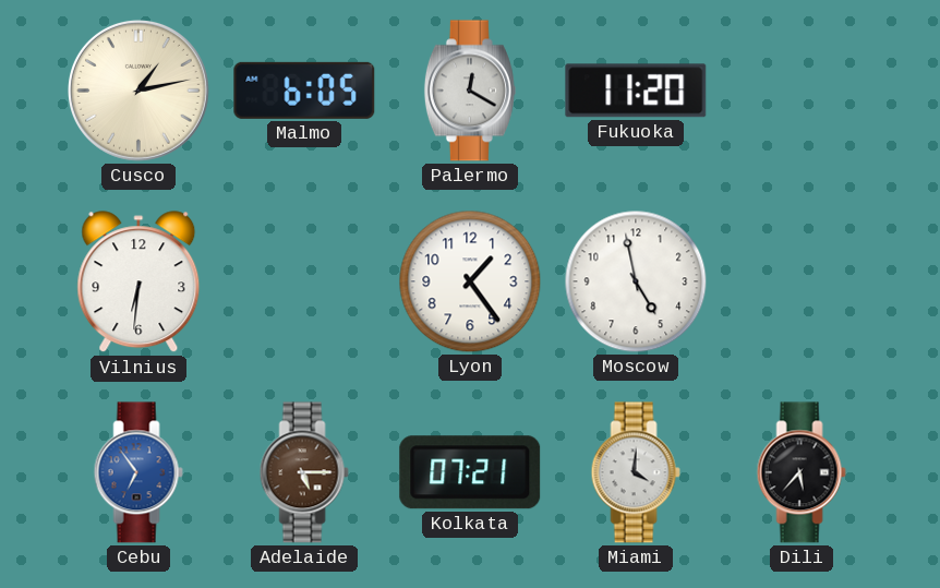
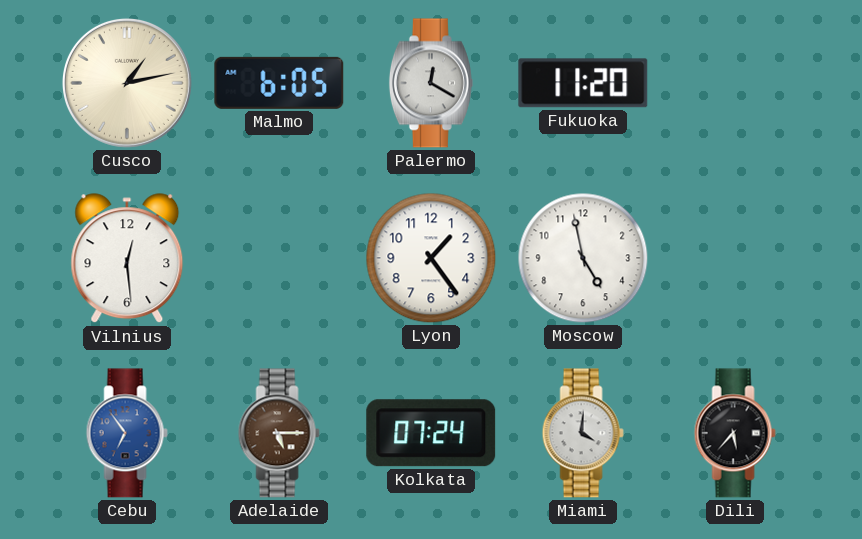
Vilnius: 6:31 -> 12:29
Kolkata: 07:21 -> 07:24
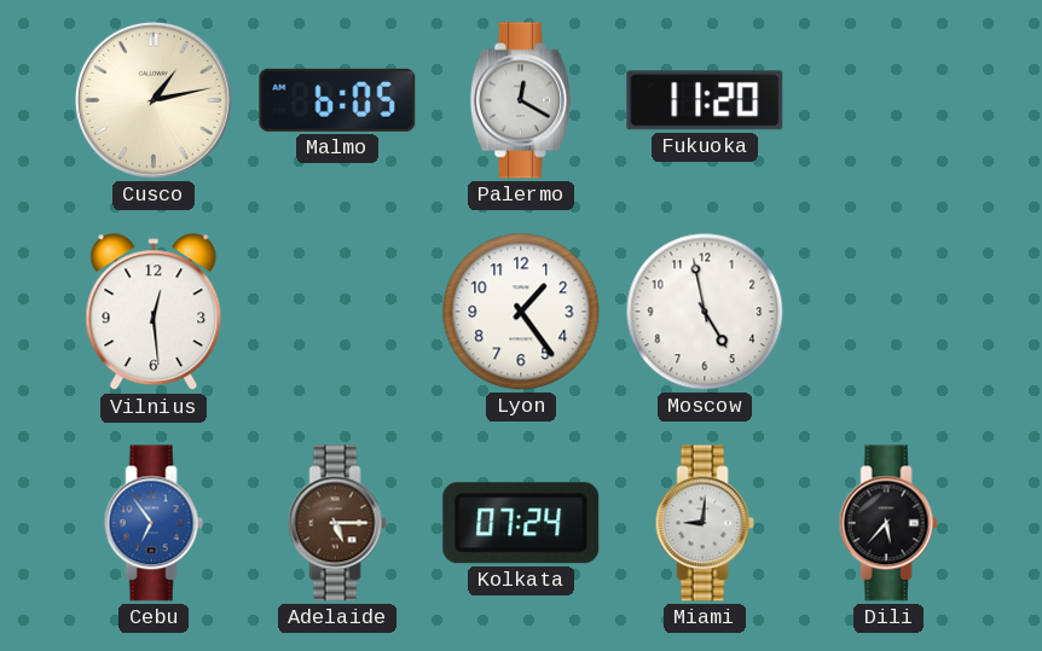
Miami: 4:01 -> 9:01
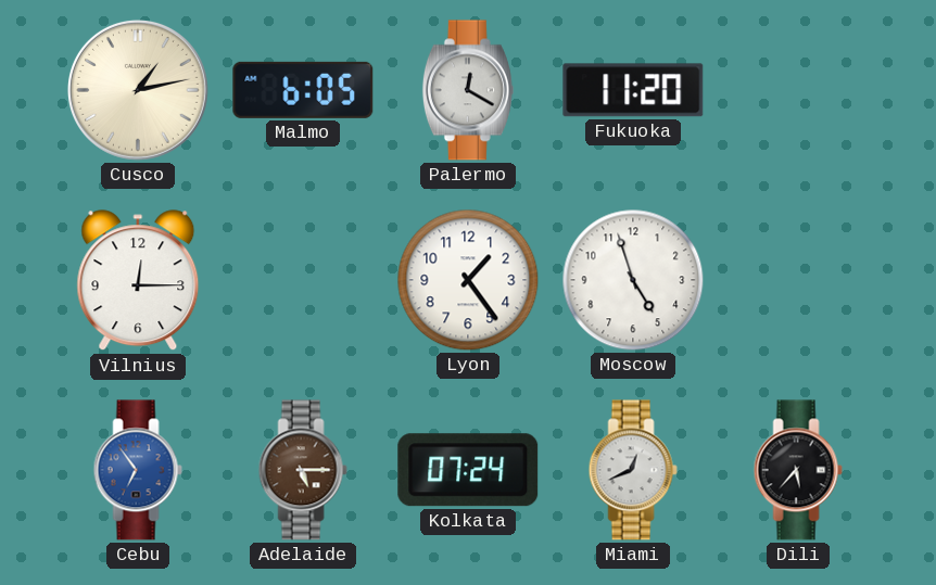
Vilnius: 12:29 -> 12:15
Moscow: 4:58 -> 4:57
Miami: 9:01 -> 12:41
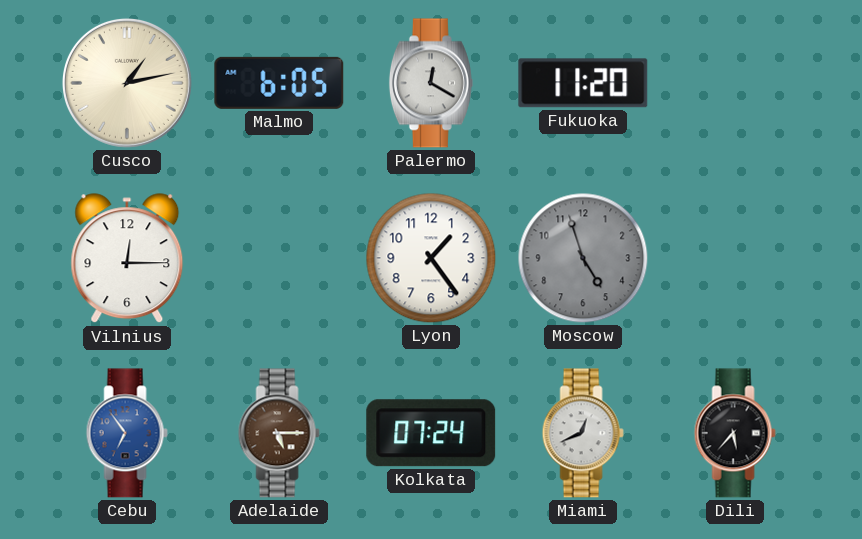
Moscow dial: white -> grey
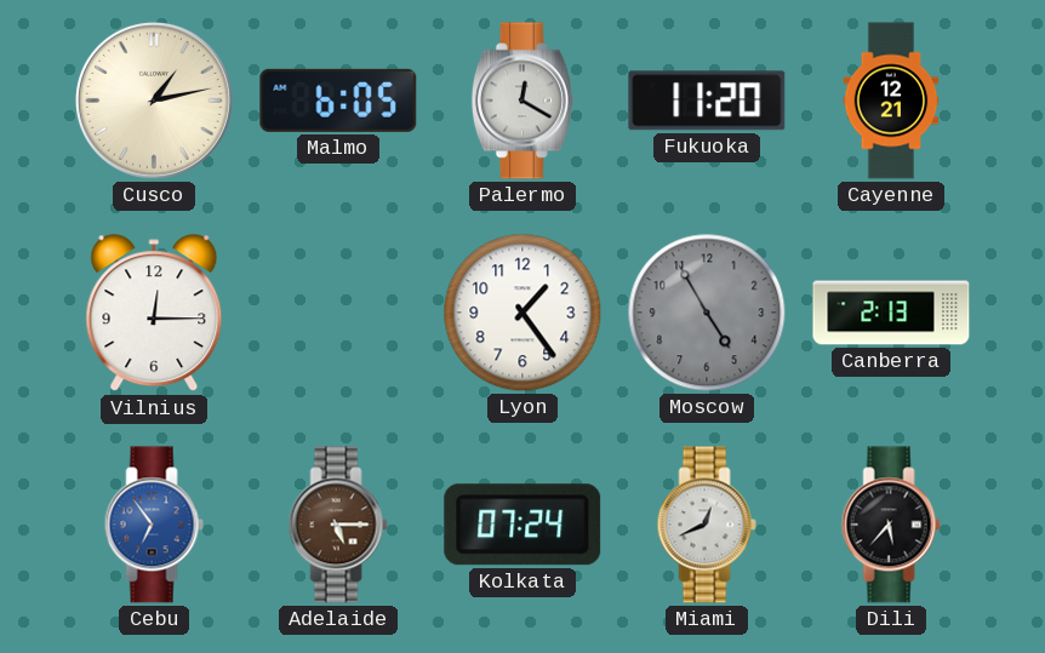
Cayenne: none -> 12:21
Moscow: 4:57 -> 4:55
Canberra: none -> 2:13
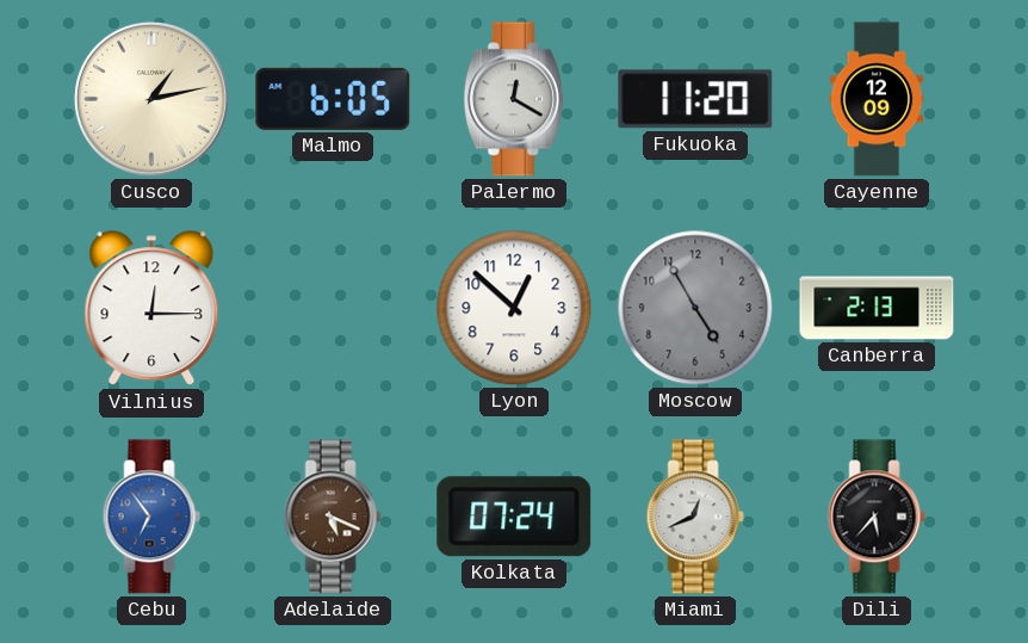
Cayenne: 12:21 -> 12:09
Lyon: 1:24 -> 12:52
Adelaide: 5:15 -> 5:19
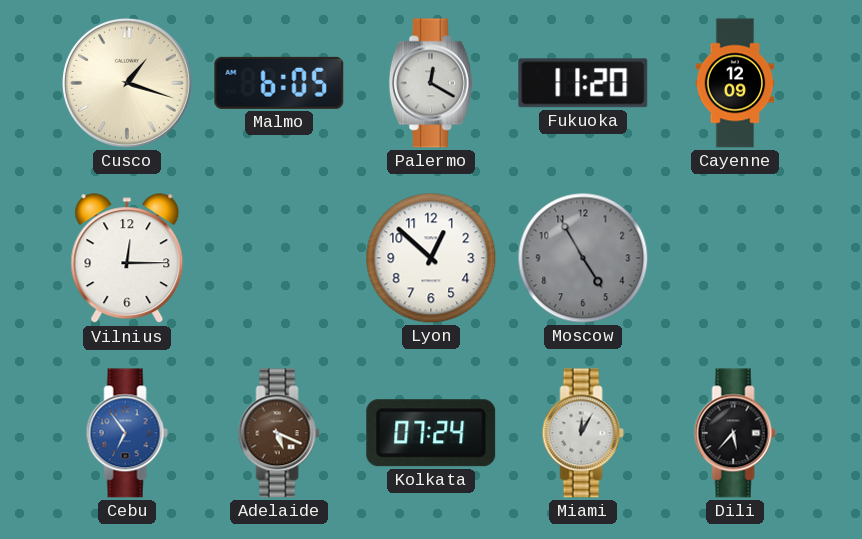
Cusco: 1:13 -> 1:18
Canberra: 2:13 -> none
Miami: 12:41 -> 12:05
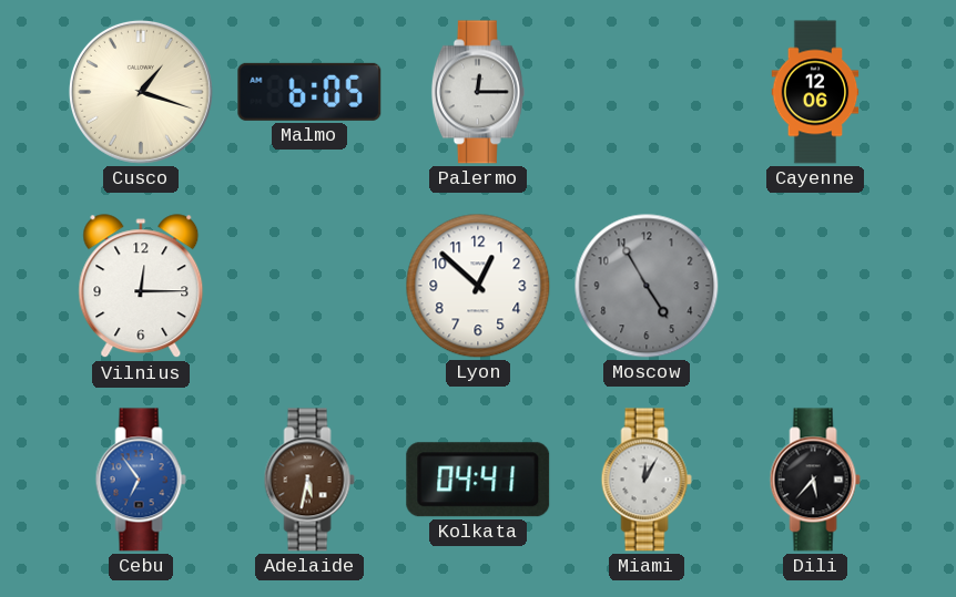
Palermo: 12:20 -> 12:15
Fukuoka: 11:20 -> none
Cayenne: 12:09 -> 12:06
Adelaide: 5:19 -> 5:32
Kolkata: 07:24 -> 04:41
